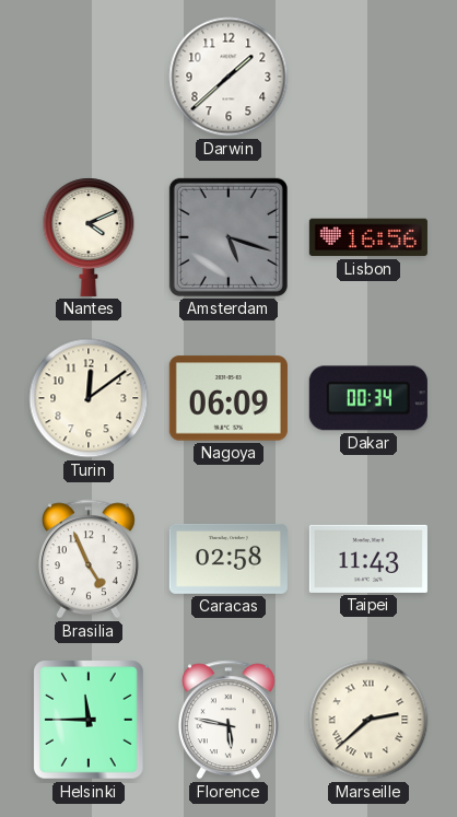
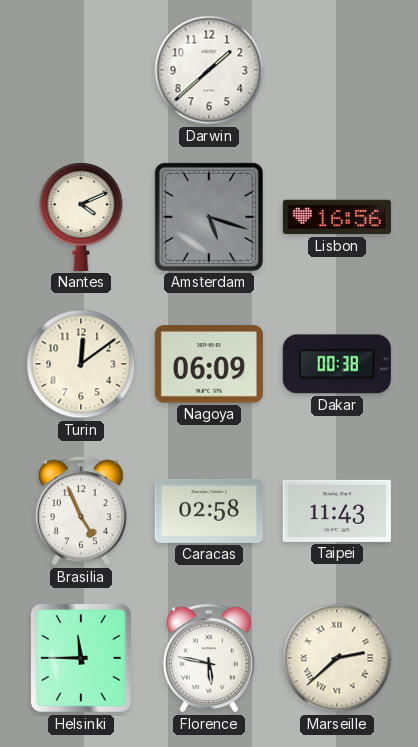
Dakar: 00:34 -> 00:38
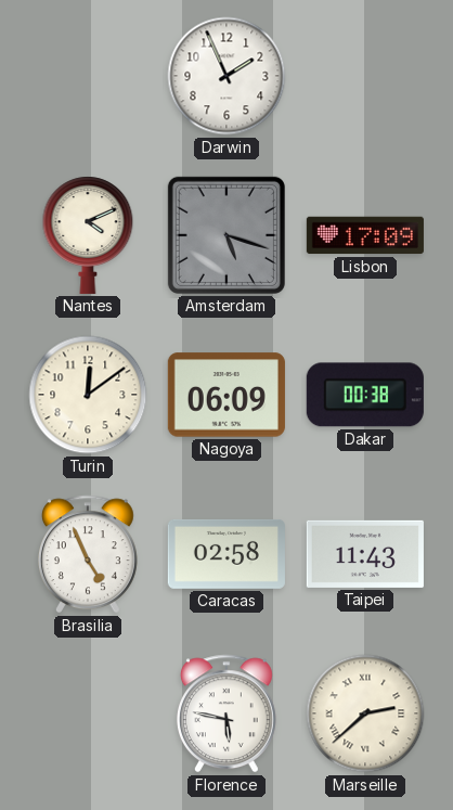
Darwin: 1:38 -> 1:56
Lisbon: 16:56 -> 17:09
Helsinki: 11:45 -> none
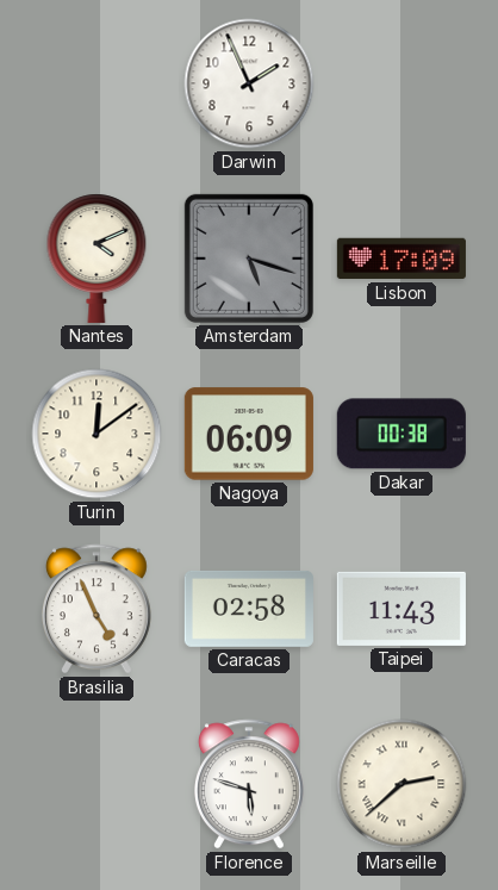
Florence: 5:47 -> 5:48
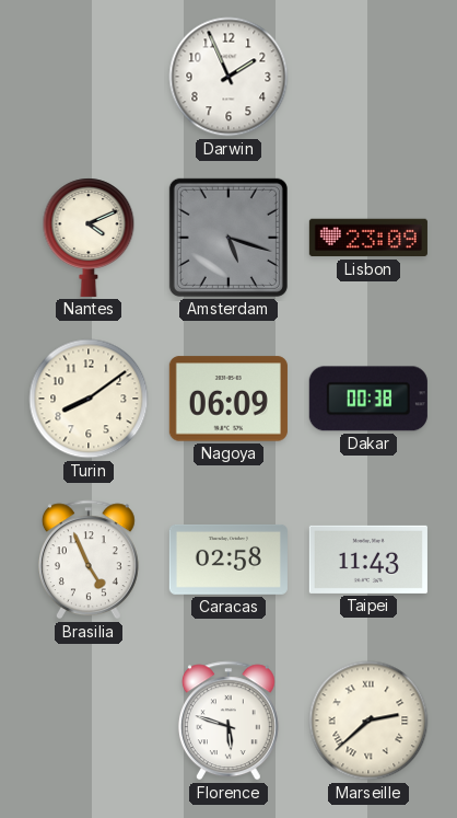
Lisbon: 17:09 -> 23:09
Turin: 12:09 -> 8:09
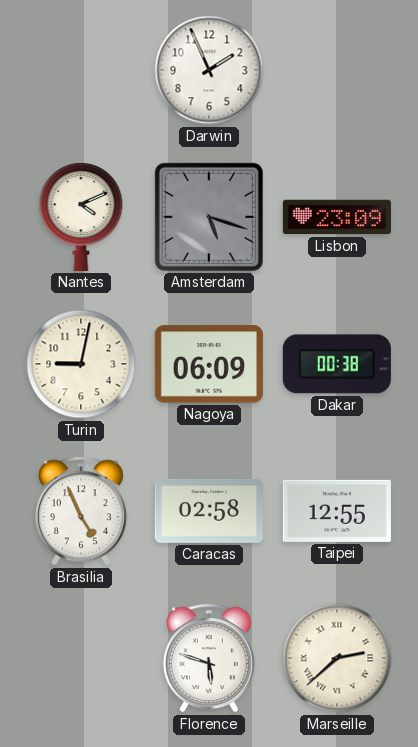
Turin: 8:09 -> 9:02
Taipei: 11:43 -> 12:55
